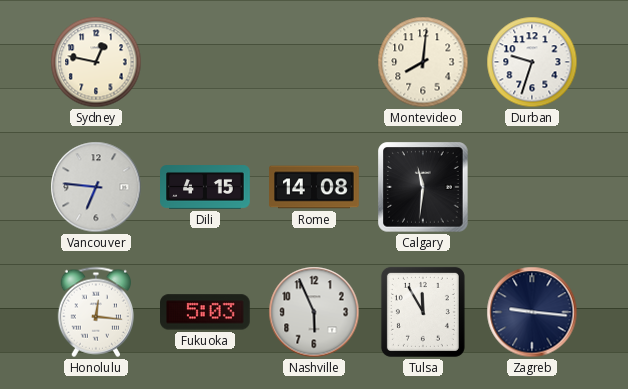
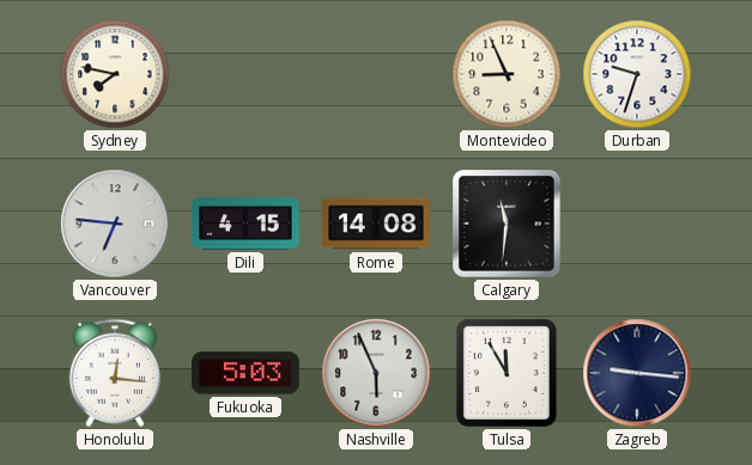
Sydney: 12:47 -> 7:47
Montevideo: 8:01 -> 8:56
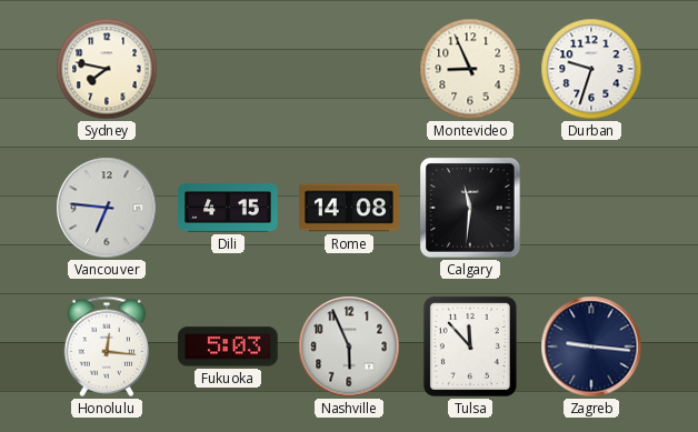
Tulsa: 11:55 -> 11:53
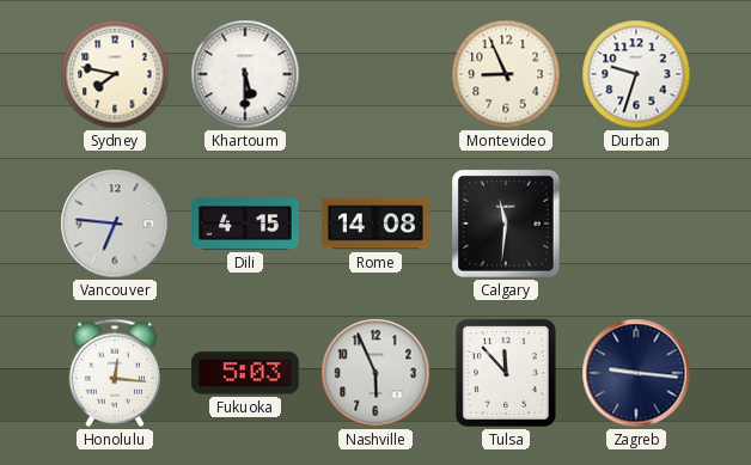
Khartoum: none -> 5:30
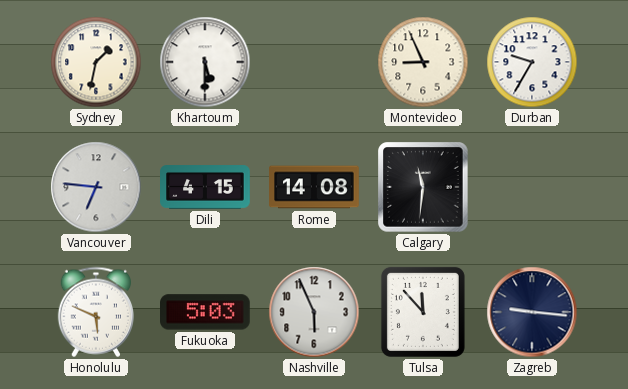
Sydney: 7:47 -> 1:32
Durban: 9:33 -> 9:35
Honolulu: 12:16 -> 5:49
